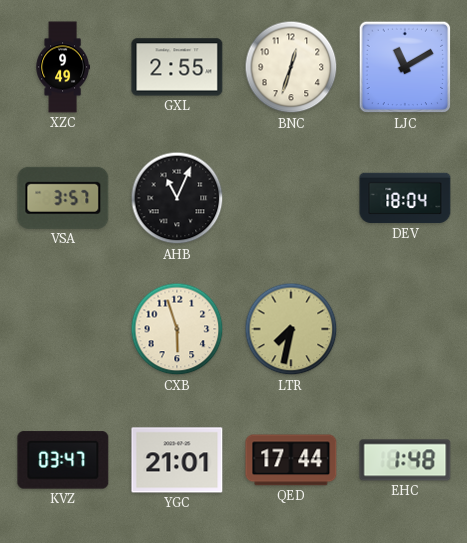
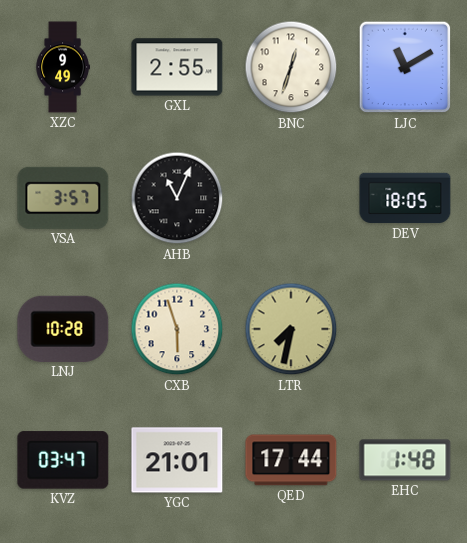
DEV: 18:04 -> 18:05
LNJ: none -> 10:28
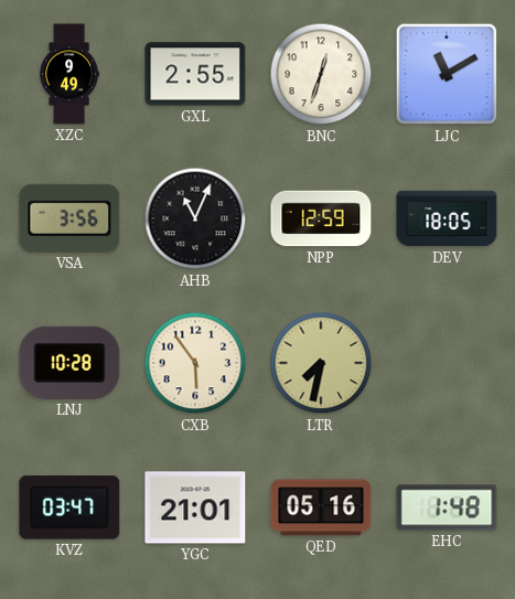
VSA: 3:57 -> 3:56
NPP: none -> 12:59
CXB: 5:57 -> 5:54
QED: 17:44 -> 05:16
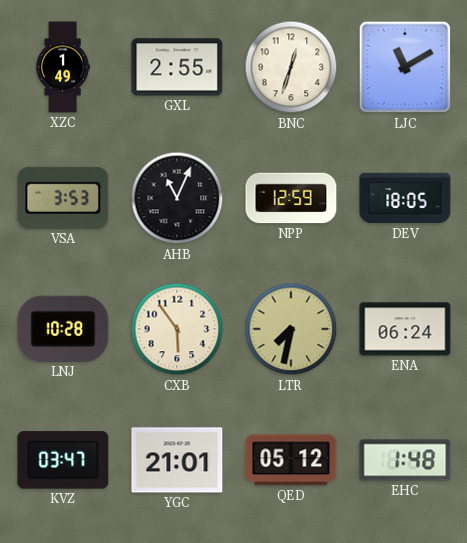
XZC: 9:49 -> 1:49
VSA: 3:56 -> 3:53
ENA: none -> 06:24
QED: 05:16 -> 05:12
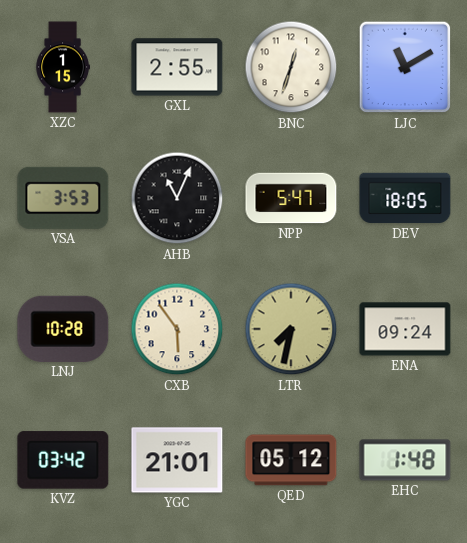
XZC: 1:49 -> 1:15
NPP: 12:59 -> 5:47
ENA: 06:24 -> 09:24
KVZ: 03:47 -> 03:42
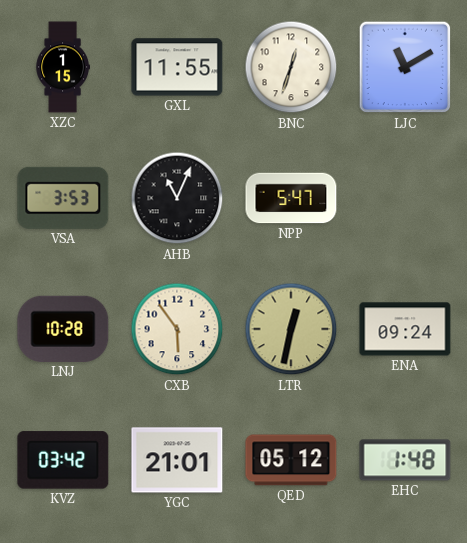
GXL: 2:55 -> 11:55
DEV: 18:05 -> none
LTR: 7:32 -> 12:32
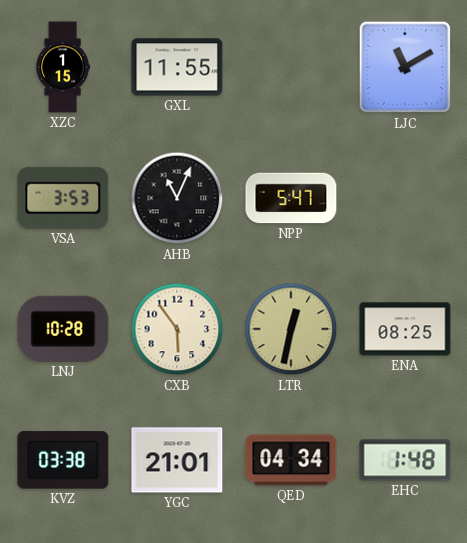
BNC: 12:33 -> none
ENA: 09:24 -> 08:25
KVZ: 03:42 -> 03:38
QED: 05:12 -> 04:34
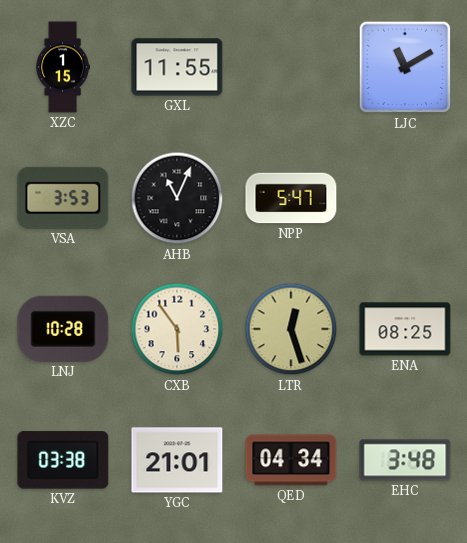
LTR: 12:32 -> 12:27
EHC: 1:48 -> 3:48
